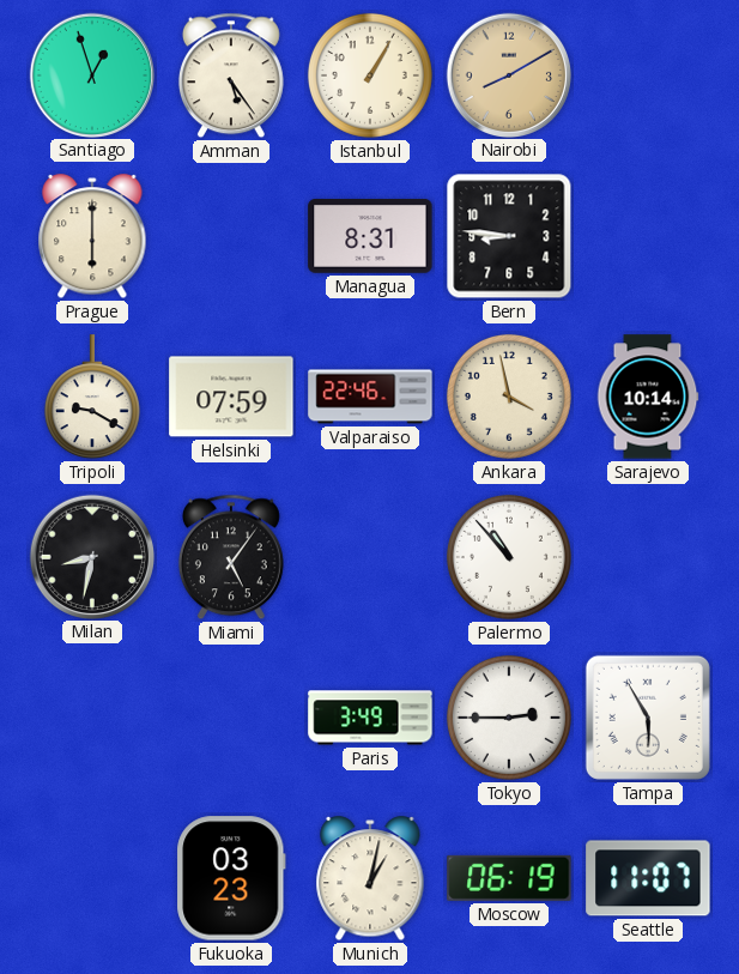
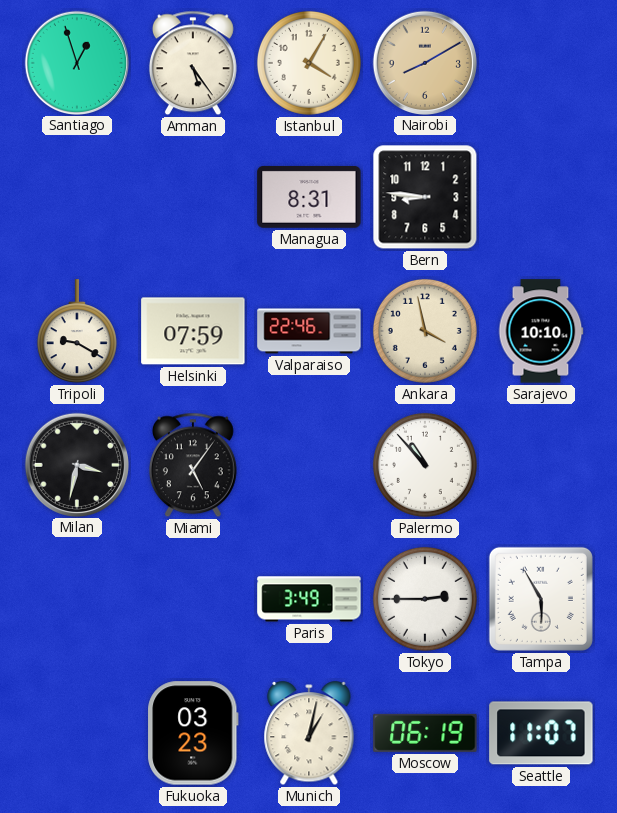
Istanbul: 1:05 -> 4:05
Prague: 6:00 -> none
Sarajevo: 10:14 -> 10:10
Milan: 8:32 -> 3:32
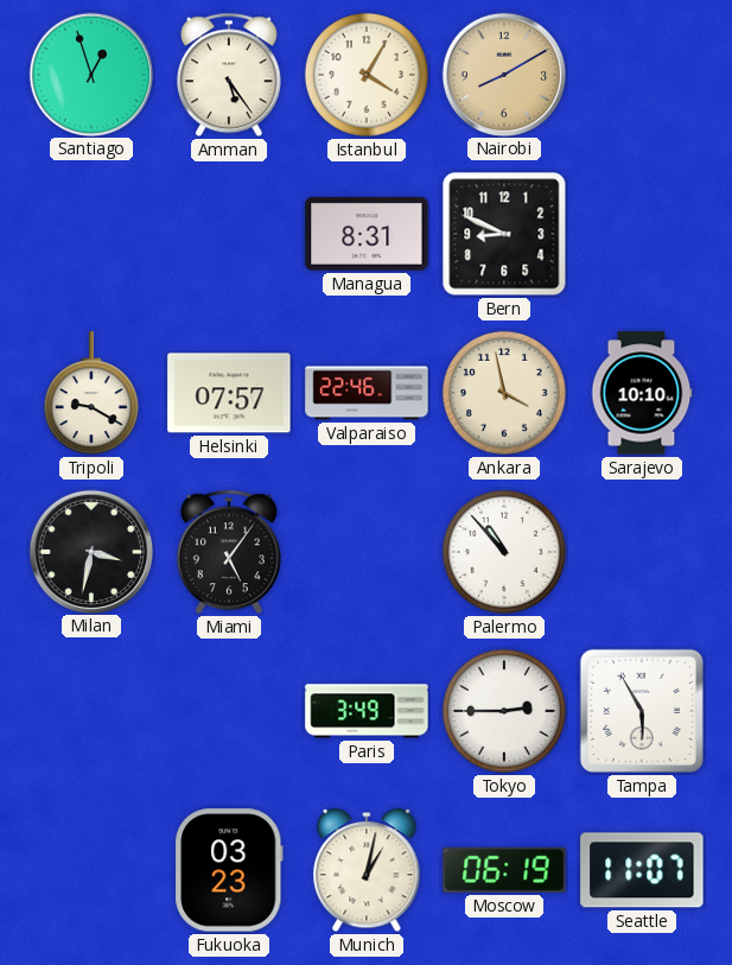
Bern: 8:46 -> 8:49
Helsinki: 07:59 -> 07:57
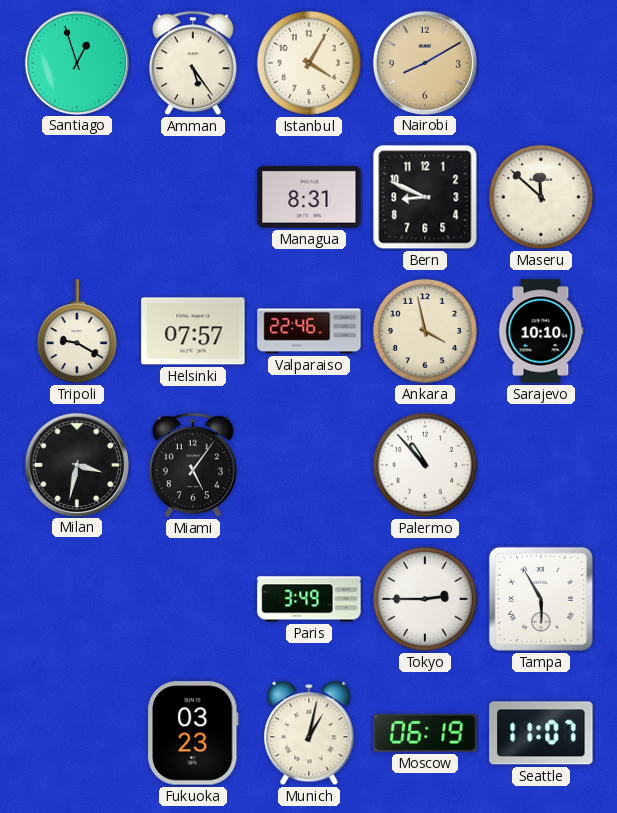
Maseru: none -> 11:52
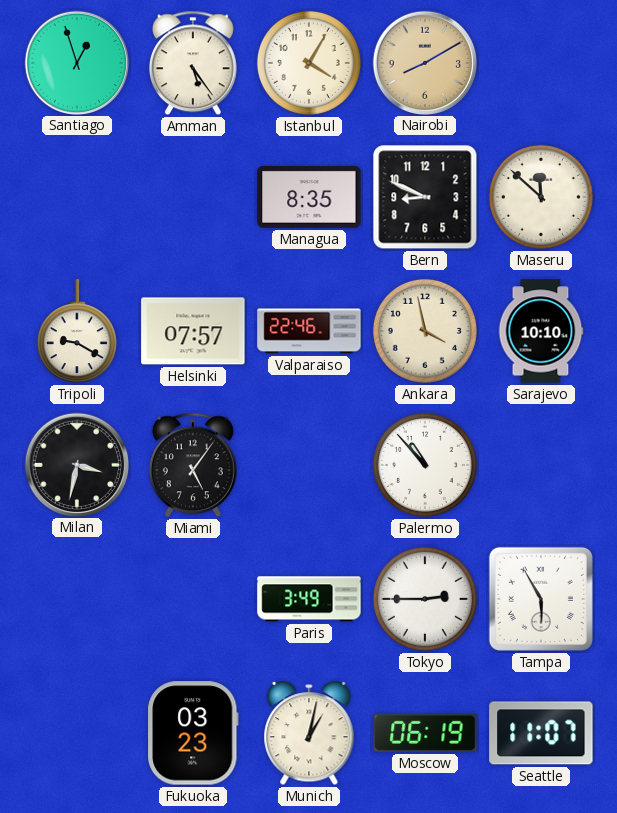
Managua: 8:31 -> 8:35
